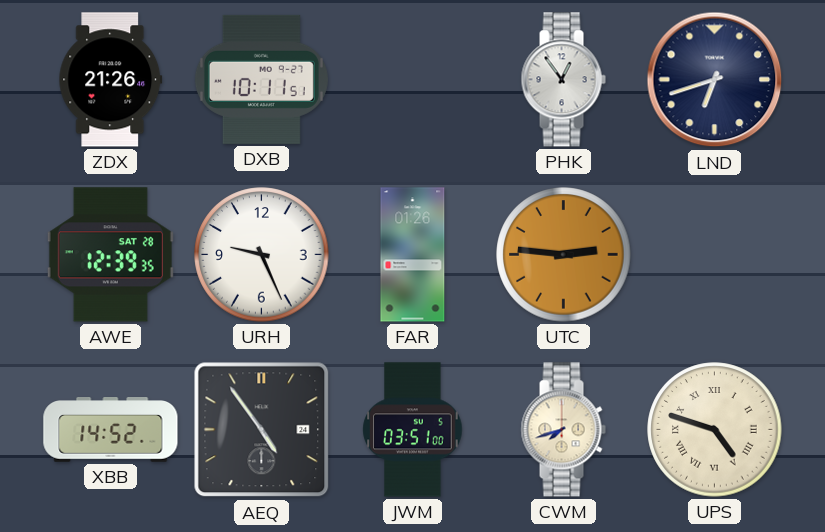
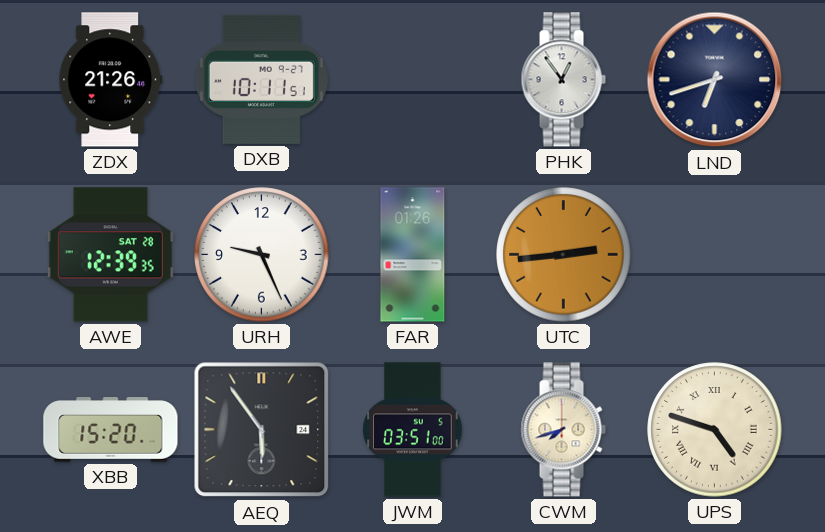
UTC: 2:46 -> 2:44
XBB: 14:52 -> 15:20
AEQ: 4:54 -> 5:54
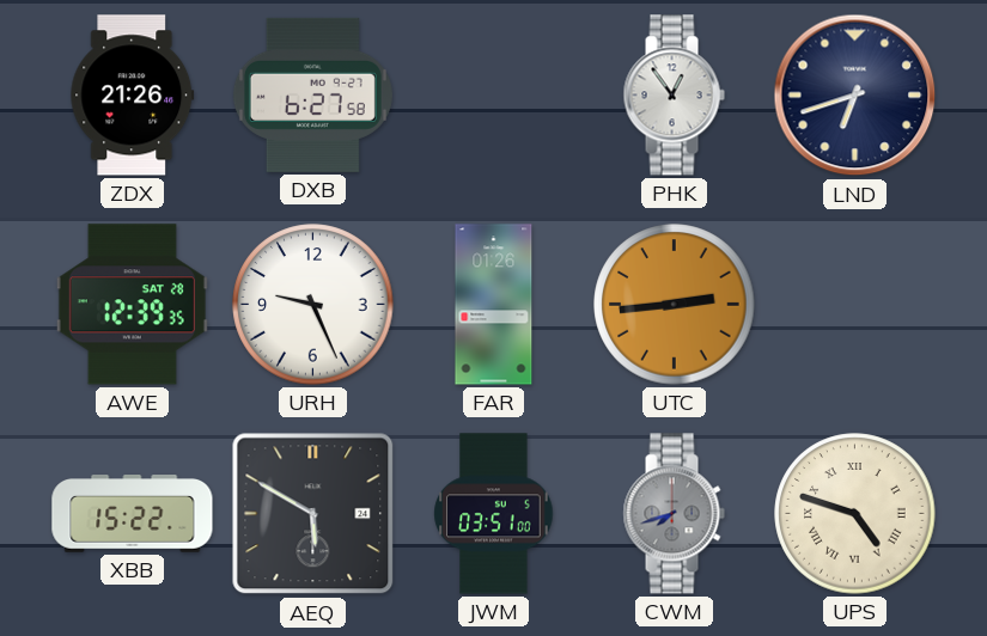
DXB: 10:11 -> 6:27
XBB: 15:20 -> 15:22
AEQ: 5:54 -> 5:50
CWM dial: cream -> grey
